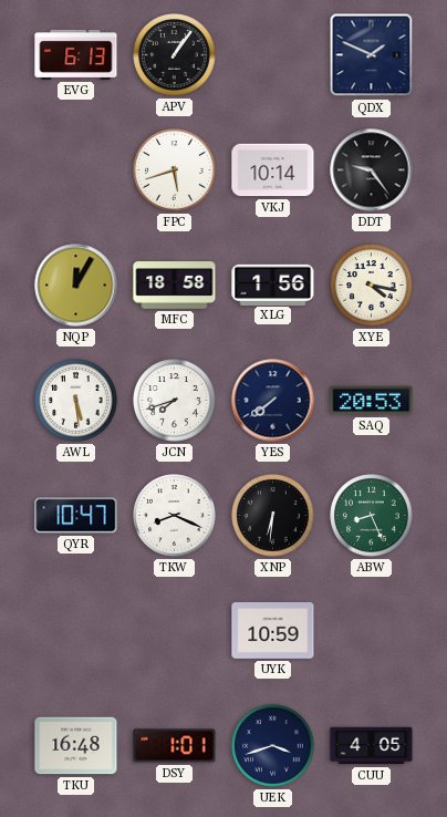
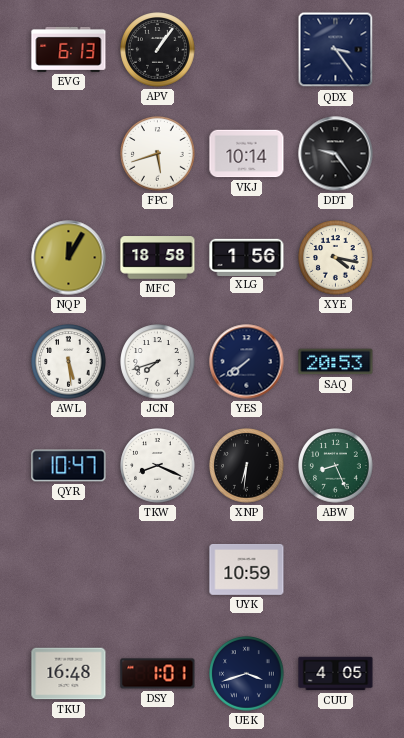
QDX: 1:49 -> 3:24
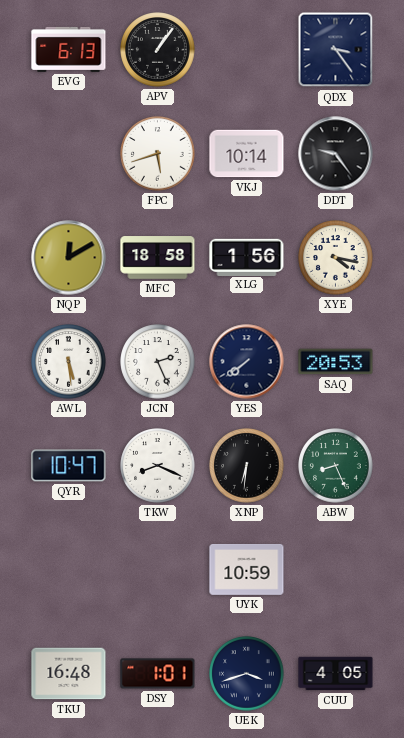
NQP: 12:05 -> 12:10
JCN: 7:42 -> 2:26
